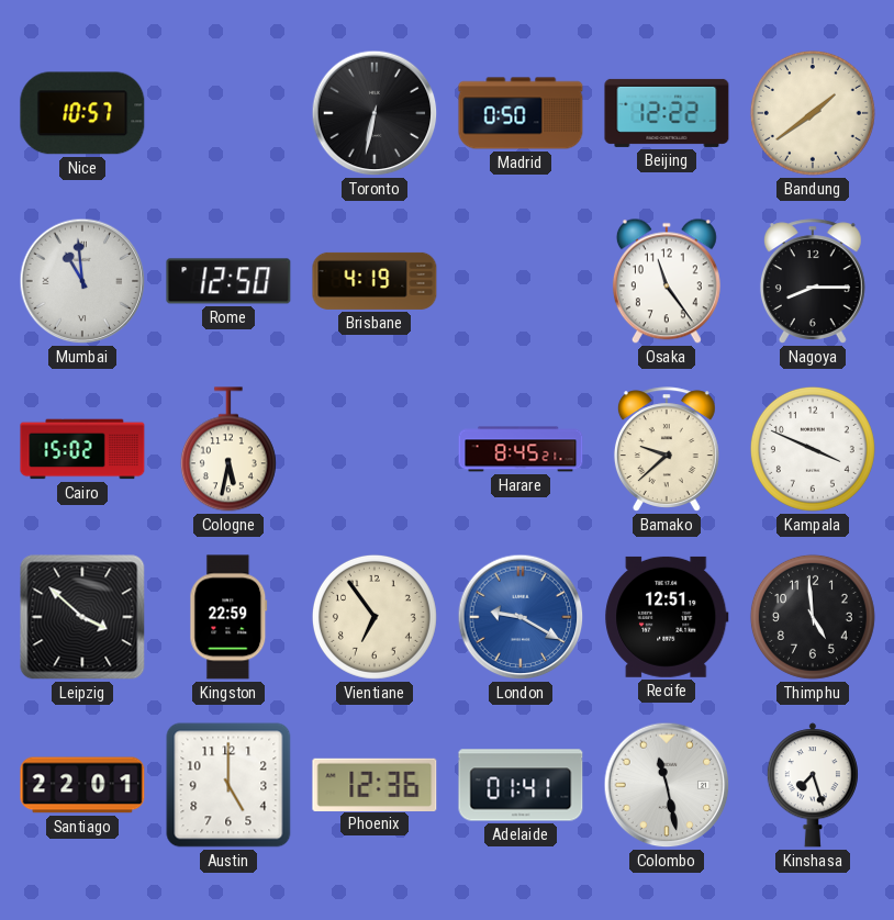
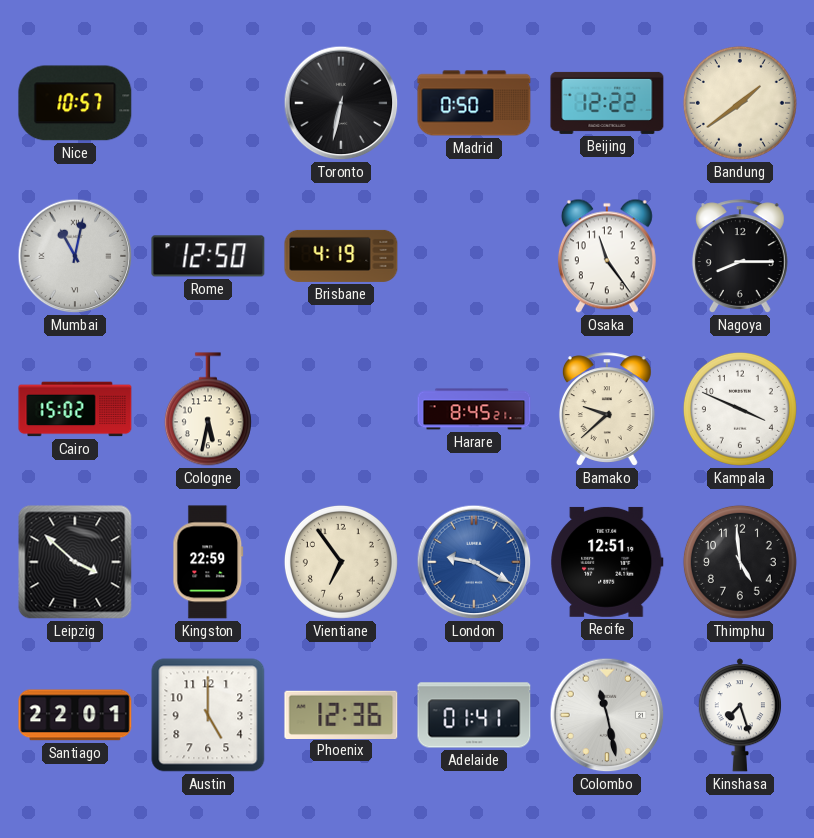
Mumbai: 10:59 -> 11:02
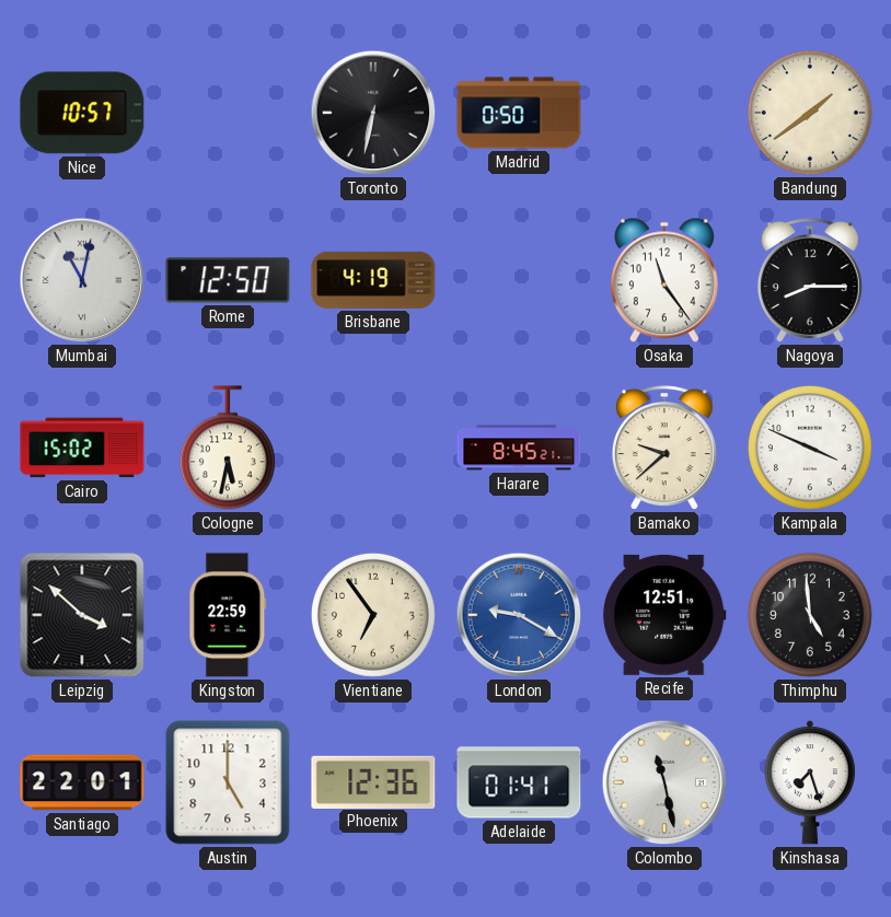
Beijing: 12:22 -> none
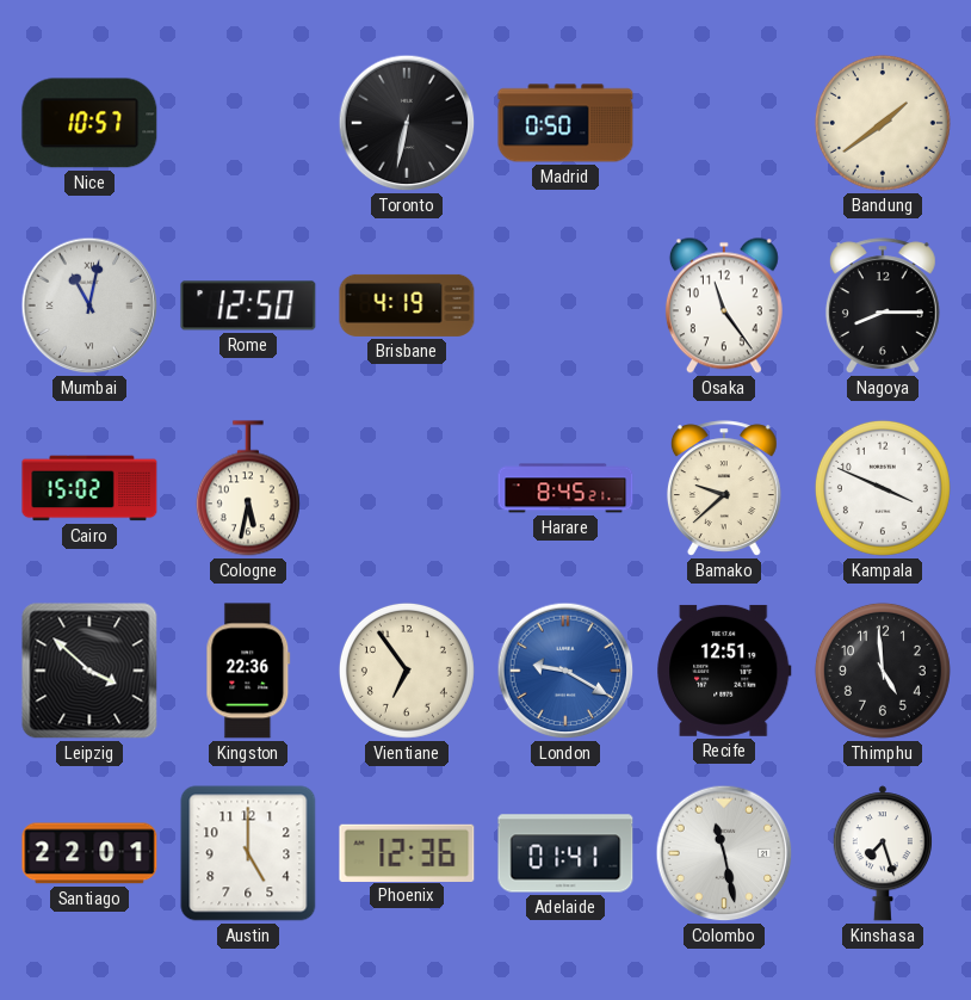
Kingston: 22:59 -> 22:36
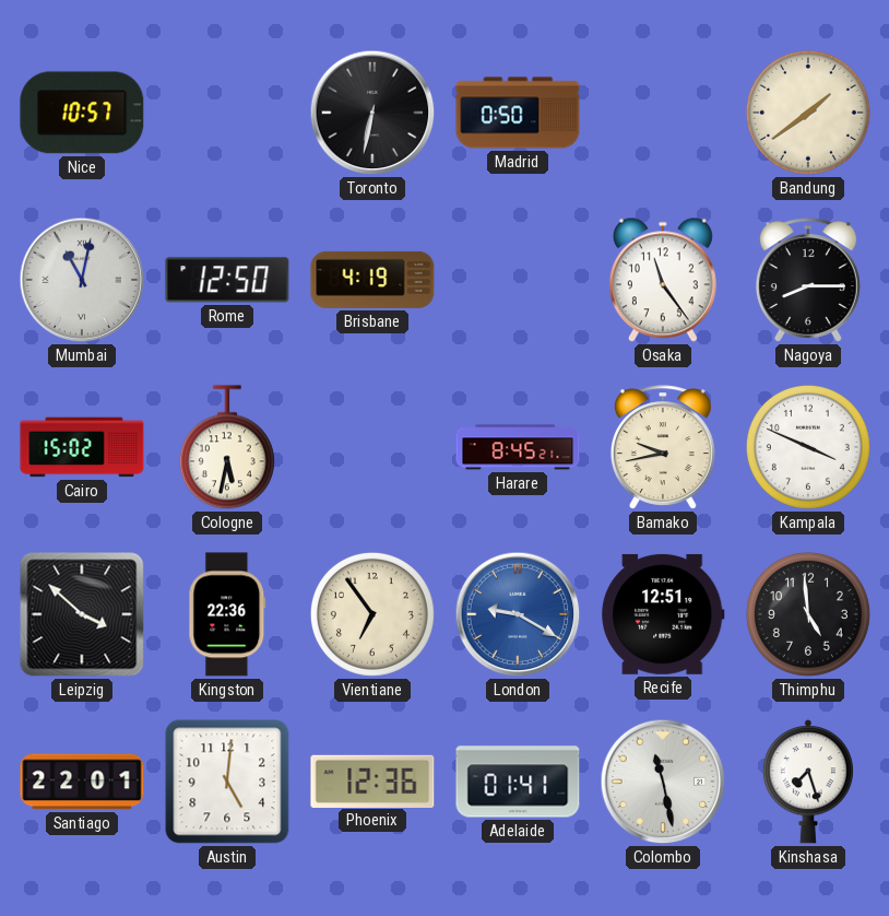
Bamako: 9:38 -> 9:43
Austin: 5:00 -> 5:01
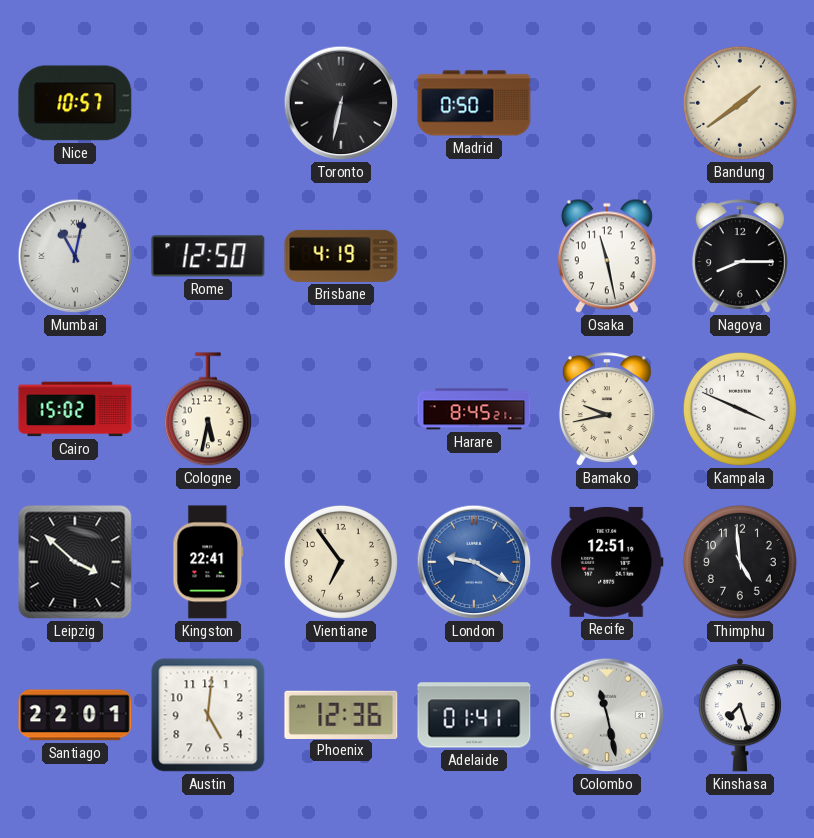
Osaka: 11:24 -> 11:28
Kingston: 22:36 -> 22:41
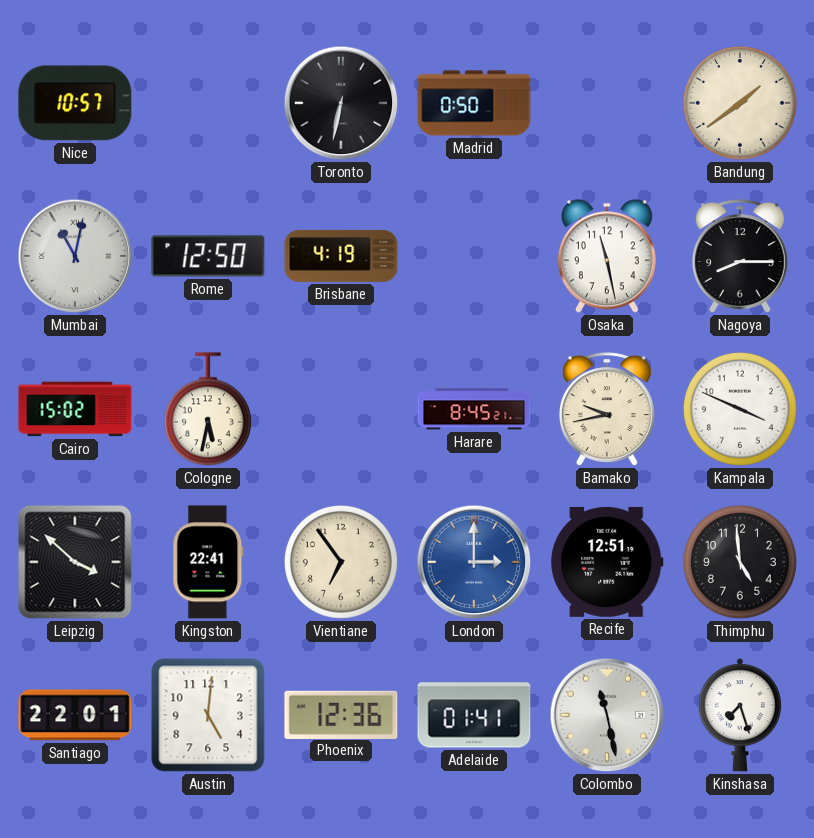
London: 9:20 -> 3:00
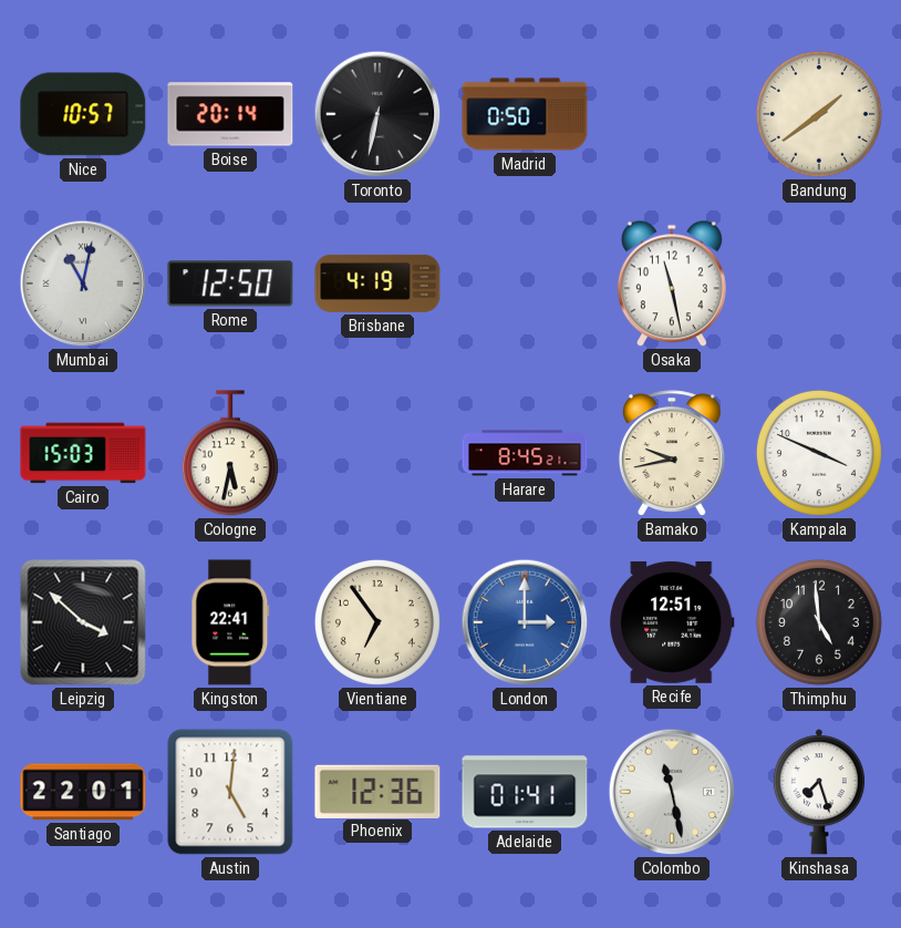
Boise: none -> 20:14
Nagoya: 8:15 -> none
Cairo: 15:02 -> 15:03
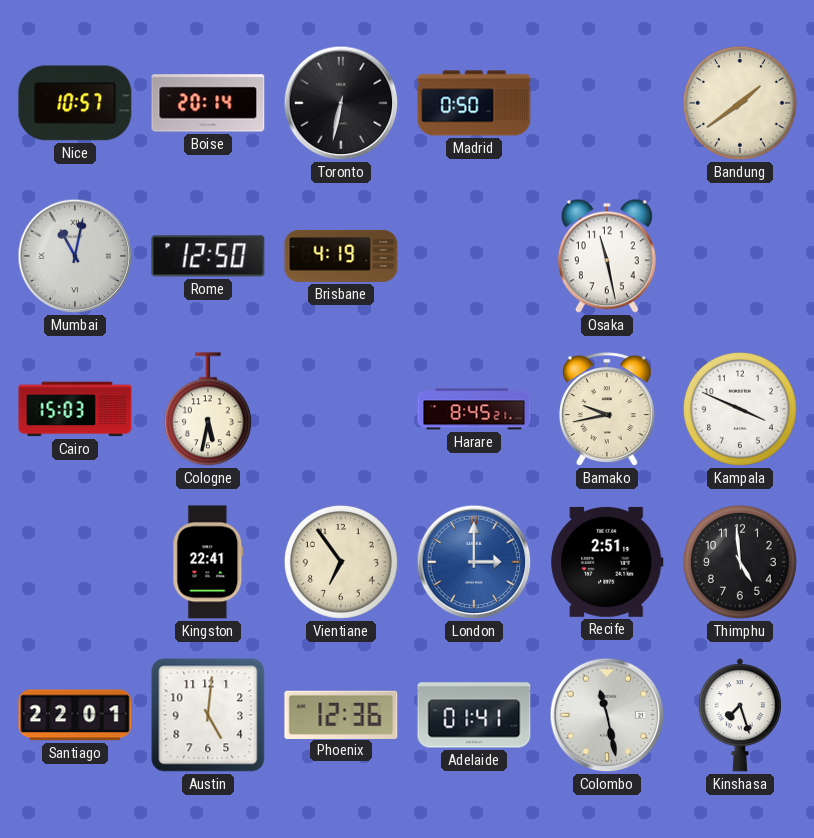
Leipzig: 3:52 -> none
Recife: 12:51 -> 2:51
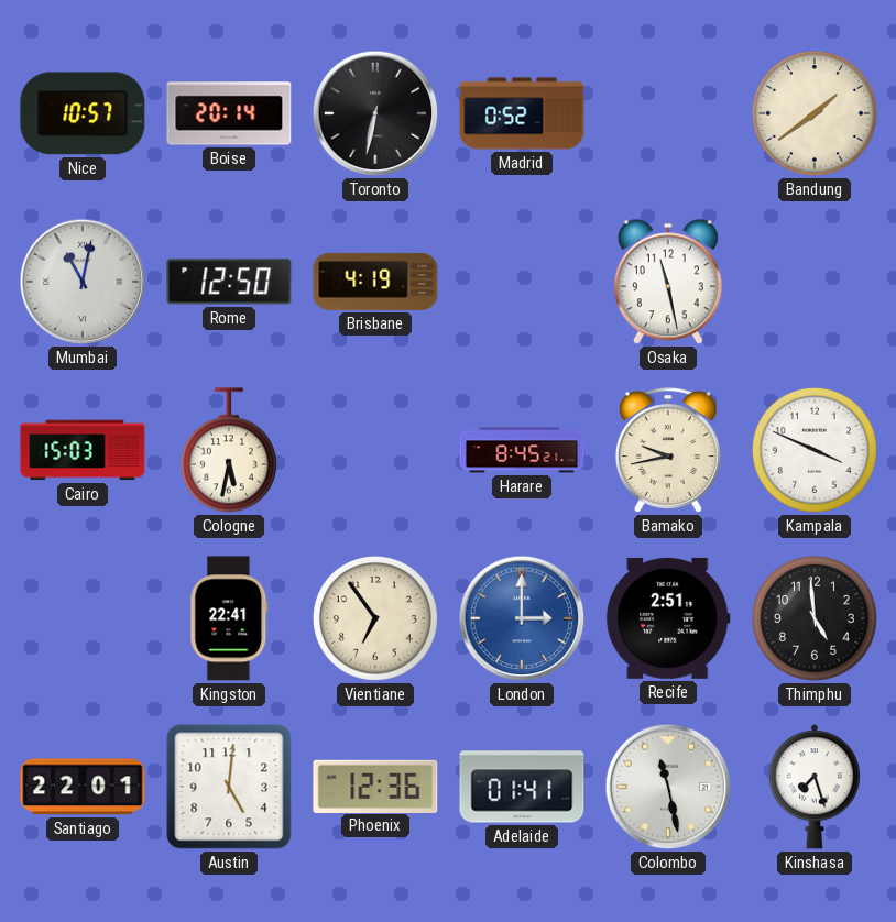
Madrid: 0:50 -> 0:52
